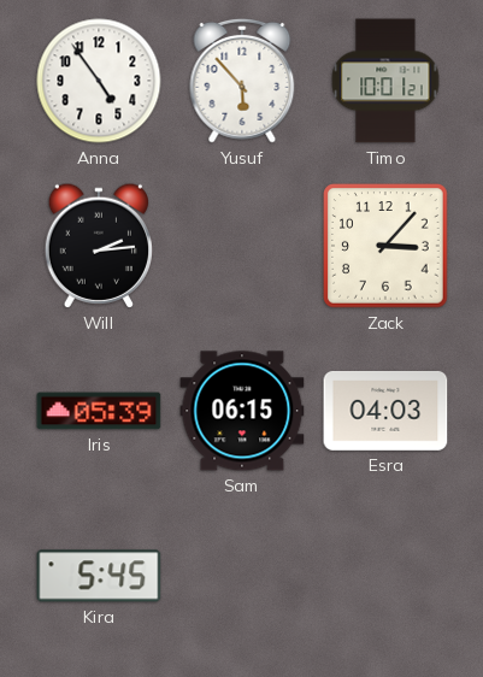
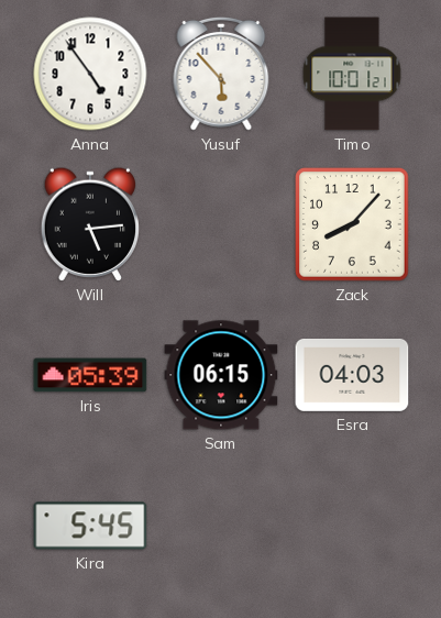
Will: 2:14 -> 5:14
Zack: 3:07 -> 8:07
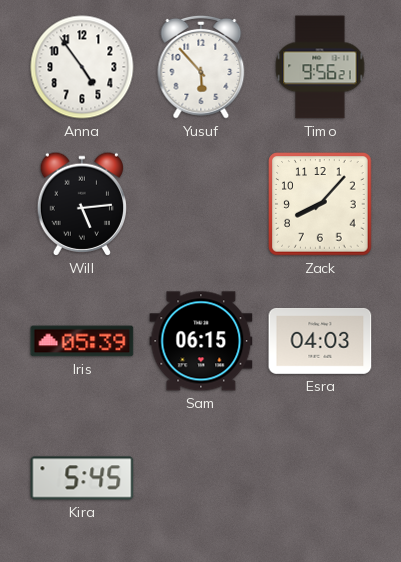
Timo: 10:01 -> 9:56
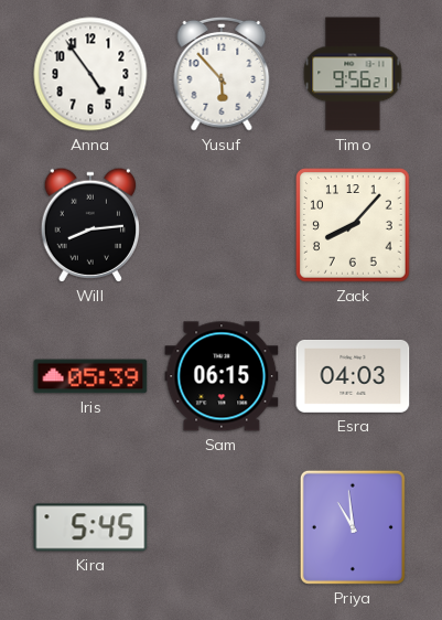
Will: 5:14 -> 8:14
Priya: none -> 10:59
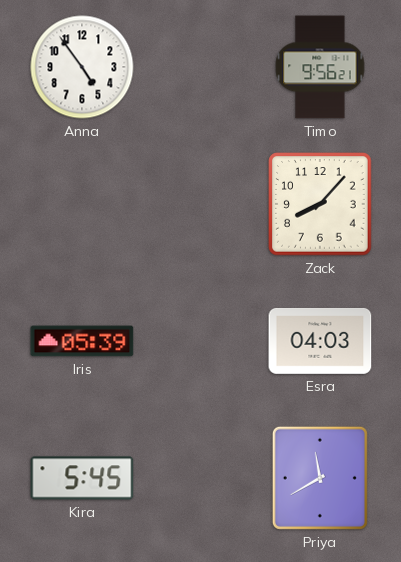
Yusuf: 5:53 -> none
Will: 8:14 -> none
Sam: 06:15 -> none
Priya: 10:59 -> 11:40
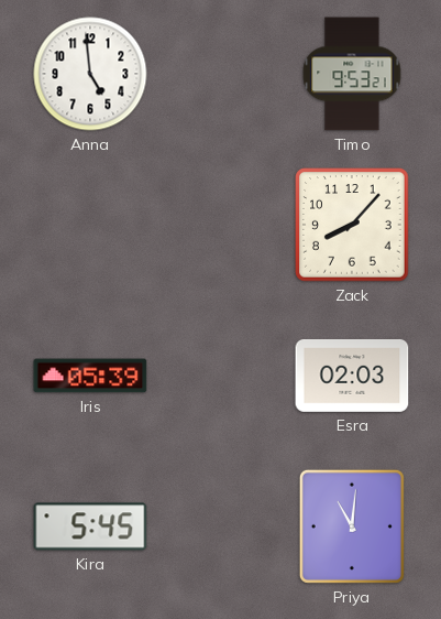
Anna: 4:54 -> 4:59
Timo: 9:56 -> 9:53
Esra: 04:03 -> 02:03
Priya: 11:40 -> 11:01
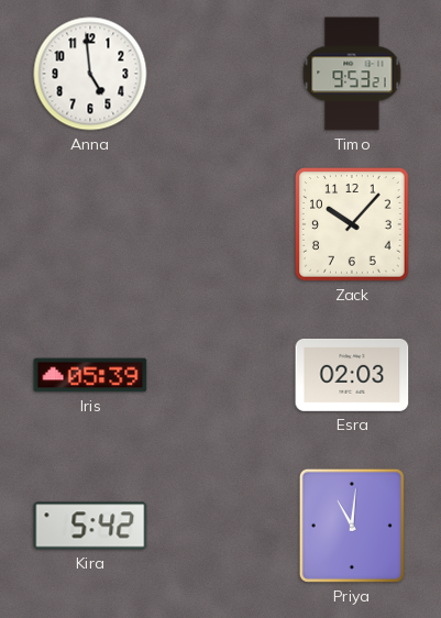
Zack: 8:07 -> 10:07
Kira: 5:45 -> 5:42
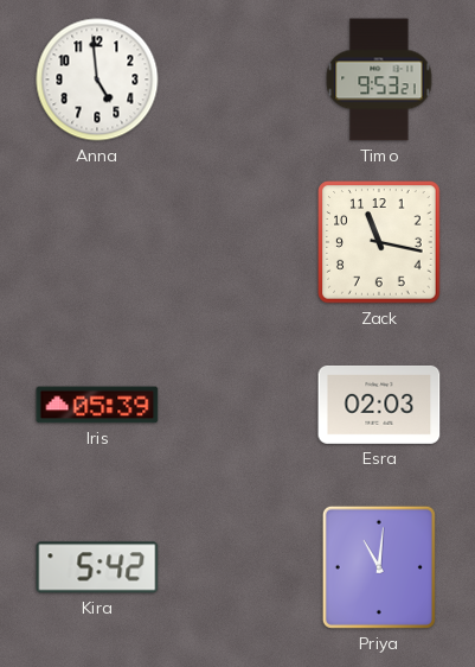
Zack: 10:07 -> 11:17
